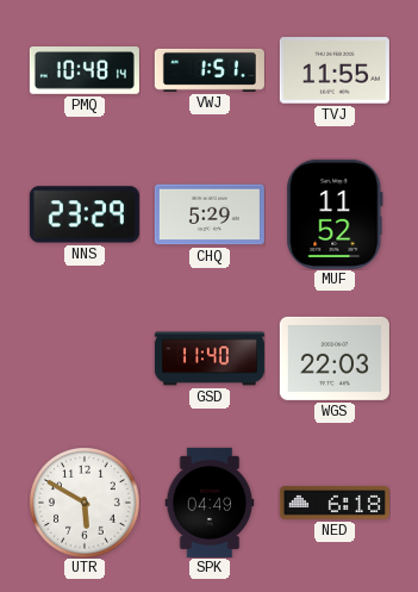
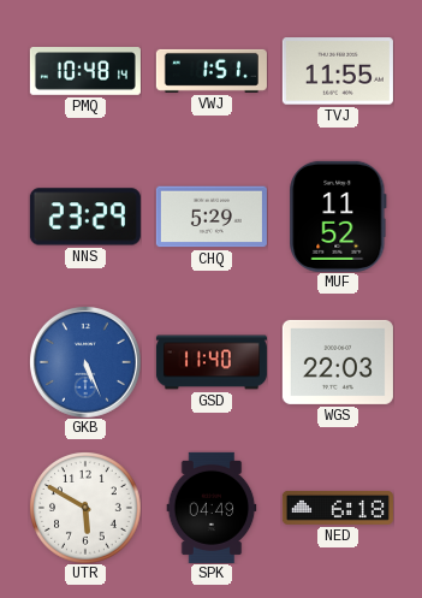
GKB: none -> 5:26
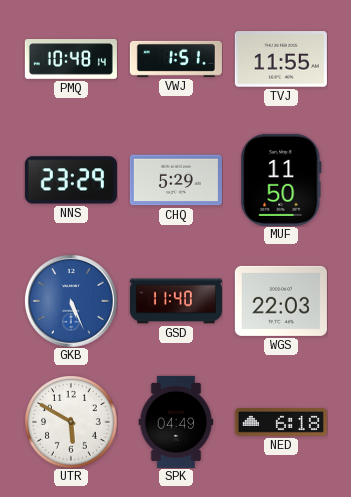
MUF: 11:52 -> 11:50
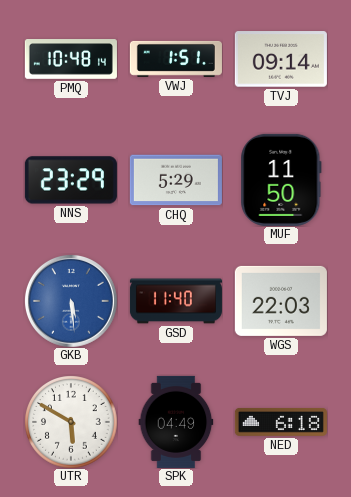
TVJ: 11:55 -> 09:14
GKB: 5:26 -> 5:29
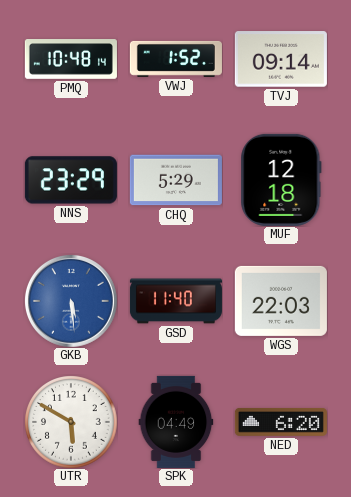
VWJ: 1:51 -> 1:52
MUF: 11:50 -> 12:18
NED: 6:18 -> 6:20
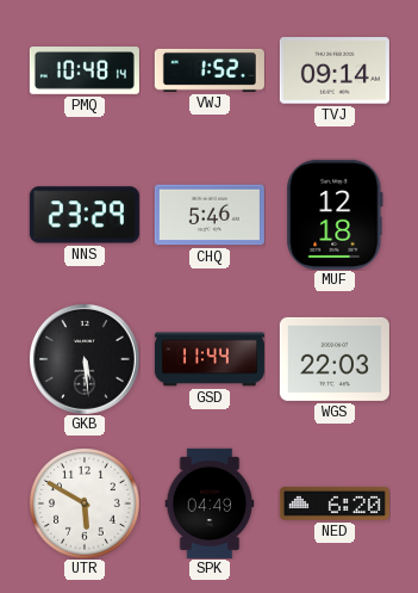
CHQ: 5:29 -> 5:46
GKB dial: blue -> black
GSD: 11:40 -> 11:44
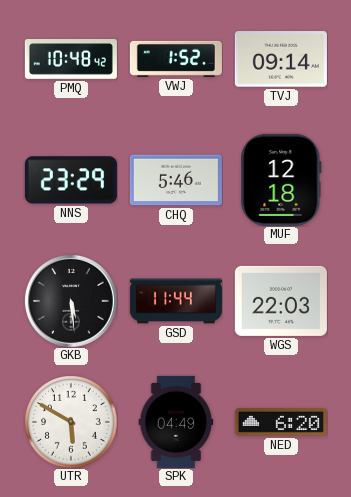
PMQ: 10:48:14 -> 10:48:42
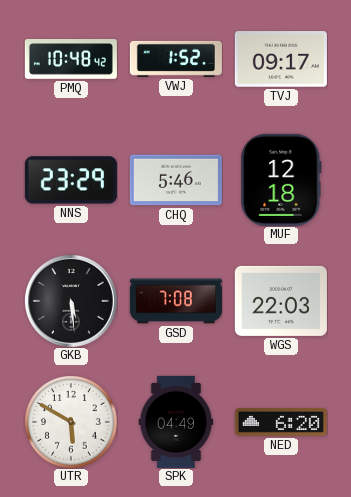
TVJ: 09:14 -> 09:17
GSD: 11:44 -> 7:08
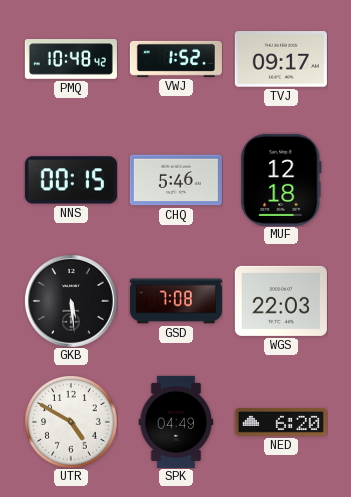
NNS: 23:29 -> 00:15
UTR: 5:50 -> 4:50
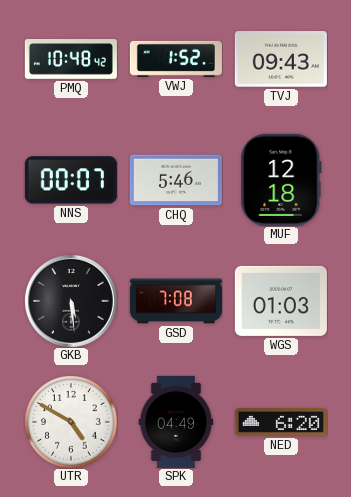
TVJ: 09:17 -> 09:43
NNS: 00:15 -> 00:07
WGS: 22:03 -> 01:03
